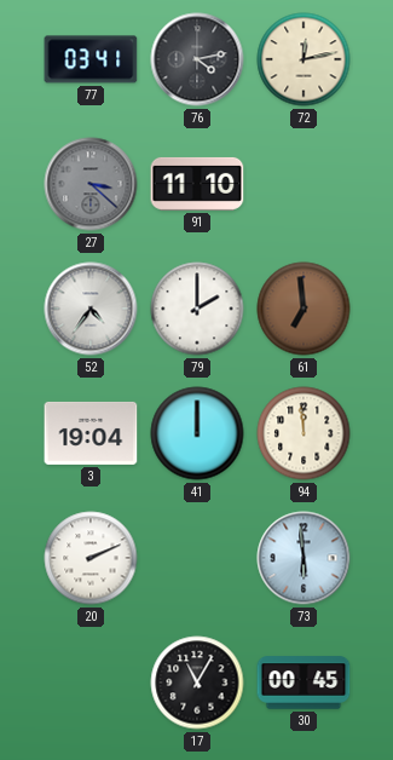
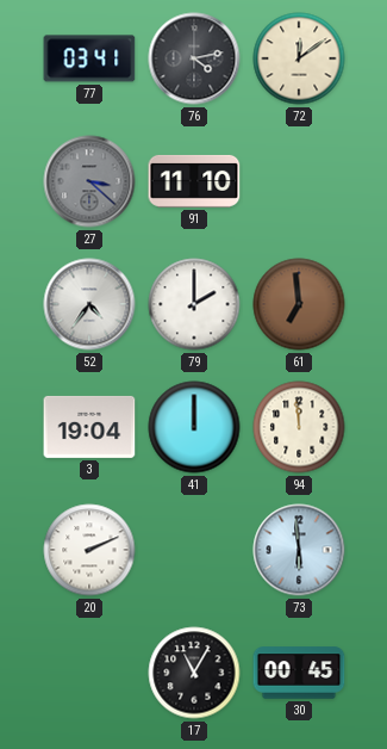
72: 12:13 -> 12:09
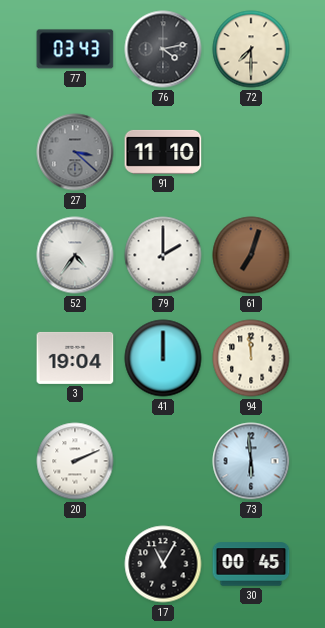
77: 03:41 -> 03:43
72: 12:09 -> 7:30
61: 6:59 -> 7:03
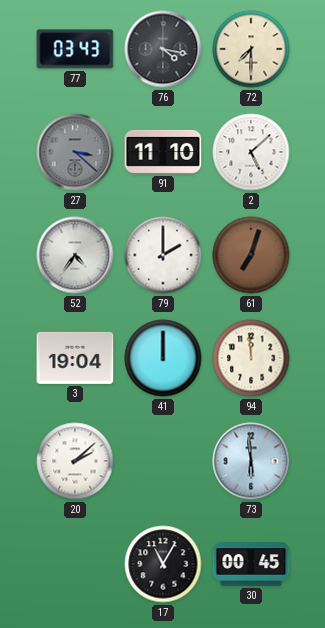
76: 4:13 -> 4:17
2: none -> 5:08
20: 2:11 -> 2:08
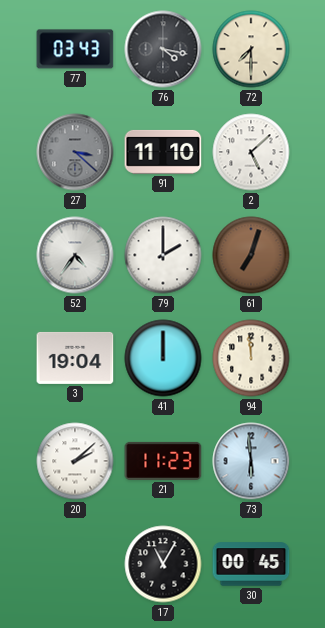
21: none -> 11:23
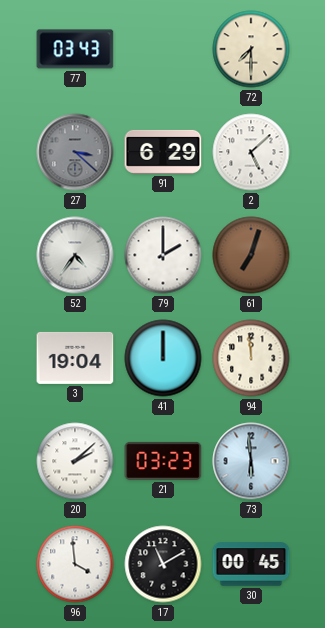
76: 4:17 -> none
91: 11:10 -> 6:29
21: 11:23 -> 03:23
96: none -> 3:59
17: 11:05 -> 11:10
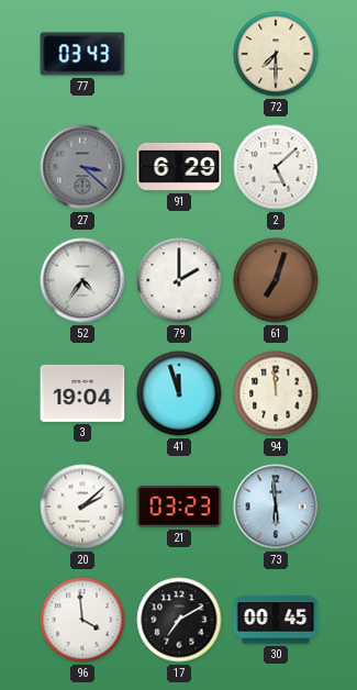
41: 12:00 -> 11:57
17: 11:10 -> 7:10
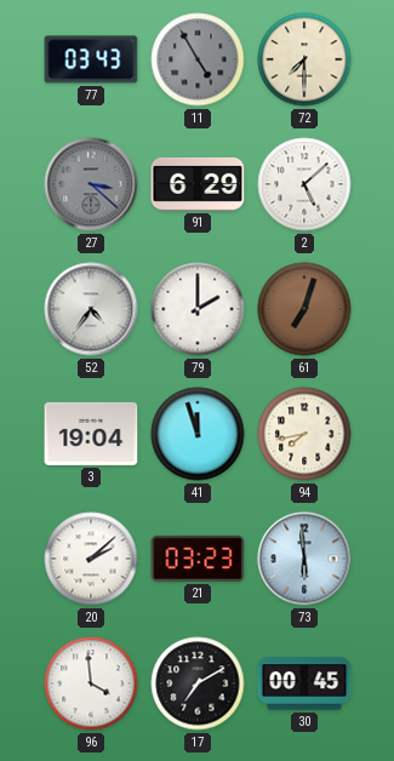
11: none -> 4:55
94: 11:59 -> 7:43
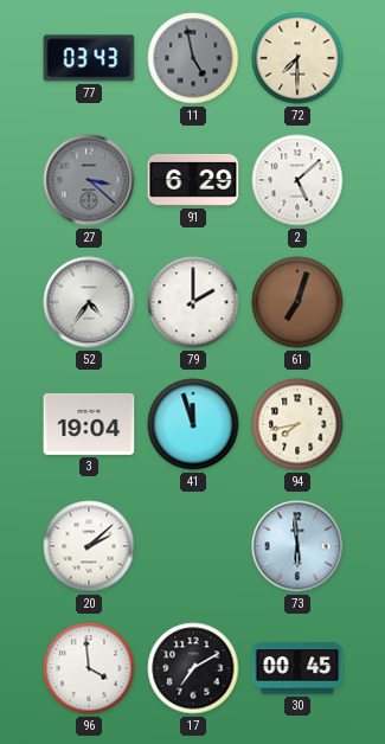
11: 4:55 -> 4:58
21: 03:23 -> none
